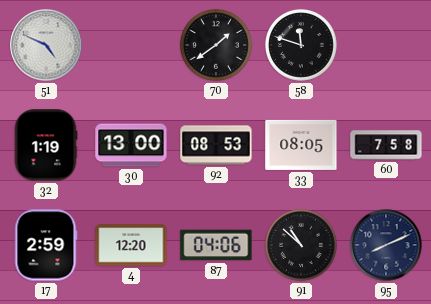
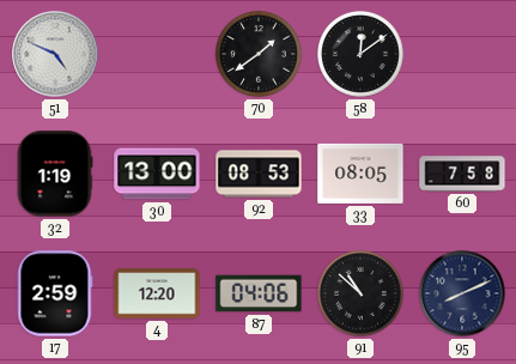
58: 11:48 -> 12:09
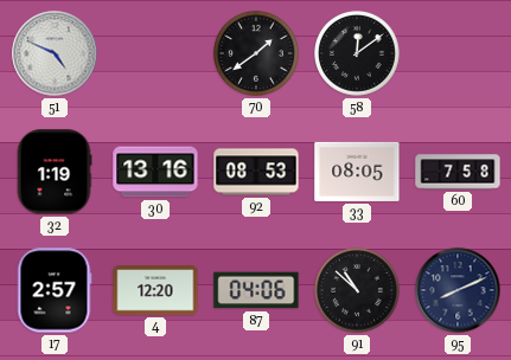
30: 13:00 -> 13:16
17: 2:59 -> 2:57
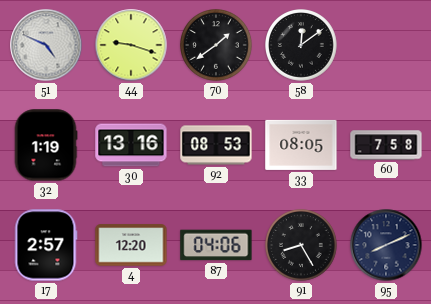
44: none -> 9:18
91: 10:52 -> 8:25
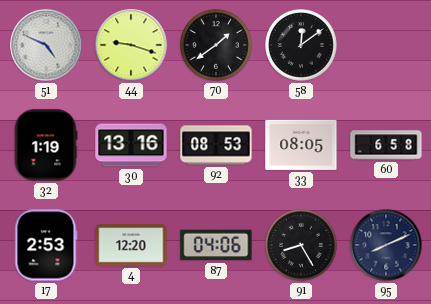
60: 7:58 -> 6:58
17: 2:57 -> 2:53
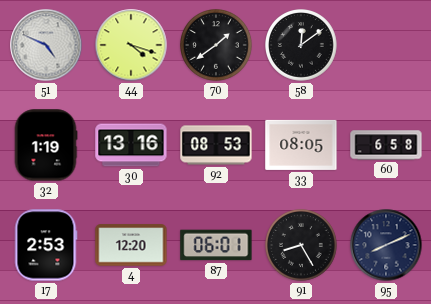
44: 9:18 -> 4:18
87: 04:06 -> 06:01
